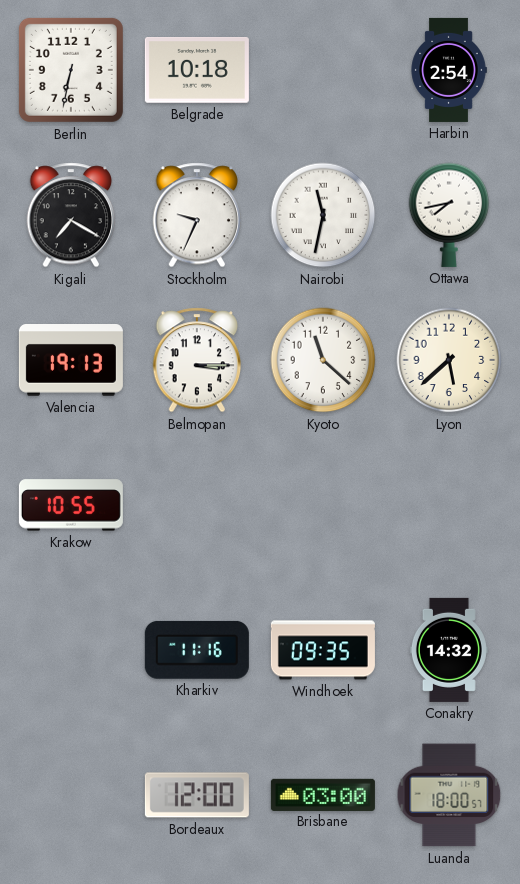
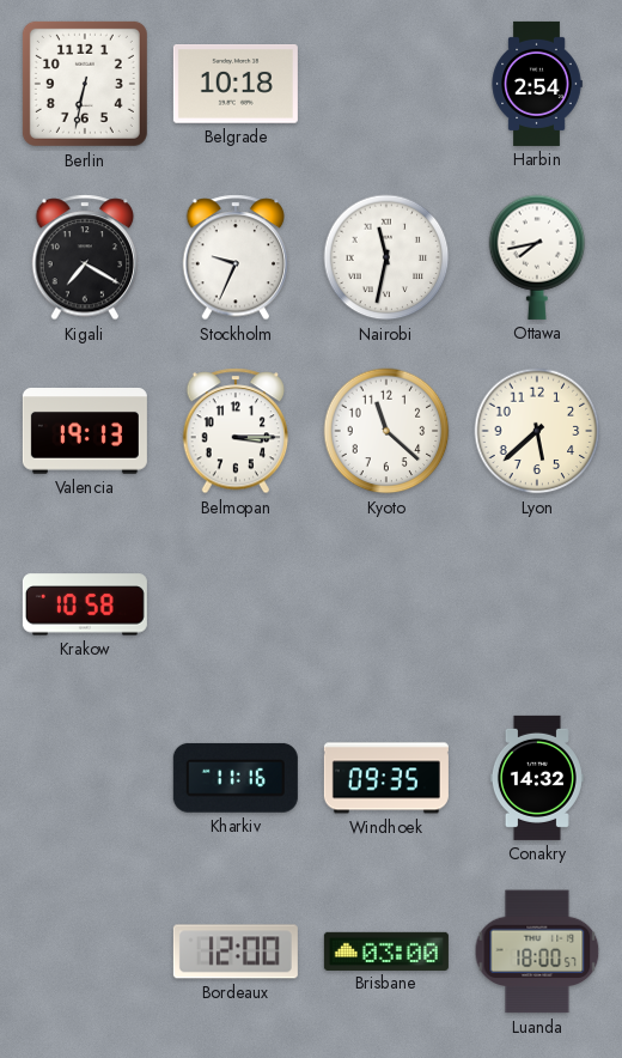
Krakow: 10:55 -> 10:58
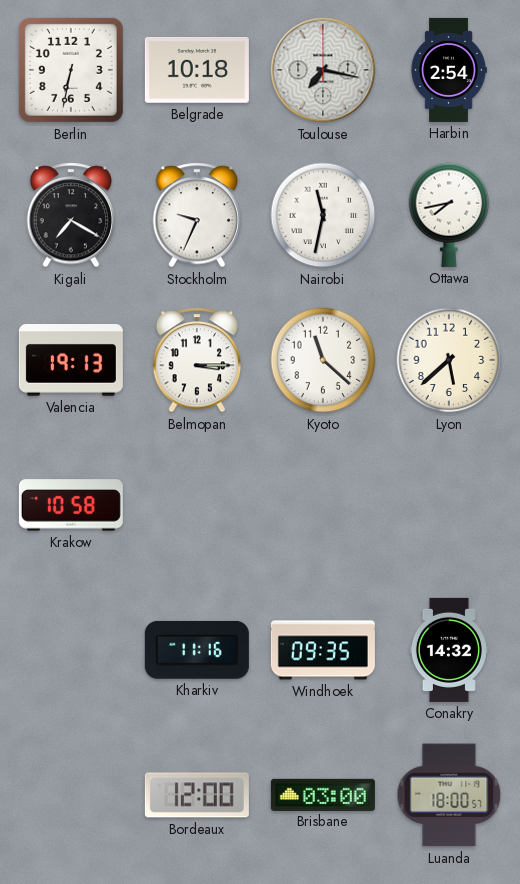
Toulouse: none -> 7:17
